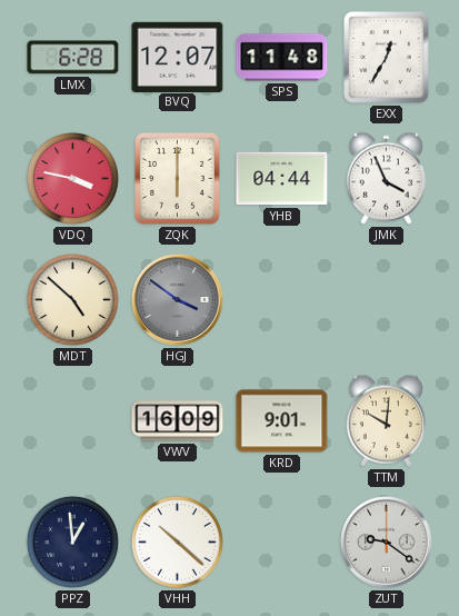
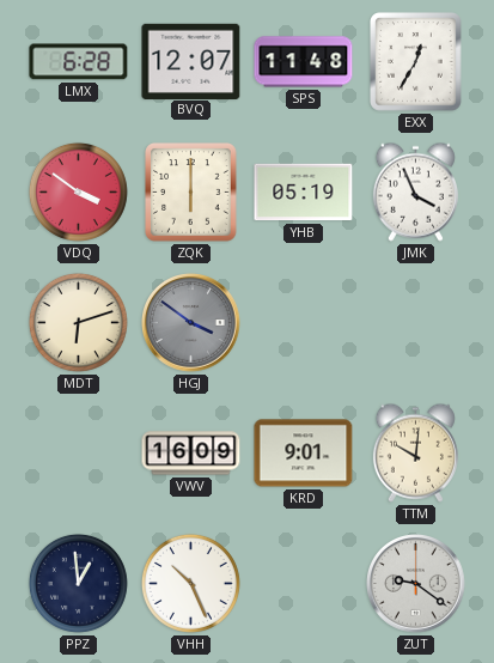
VDQ: 3:47 -> 3:51
YHB: 04:44 -> 05:19
MDT: 4:52 -> 6:12
VHH: 10:22 -> 10:26
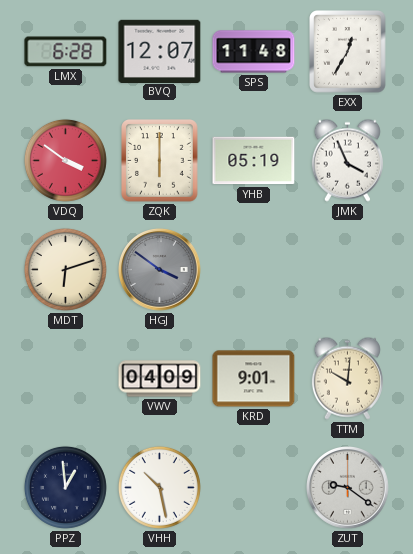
VWV: 16:09 -> 04:09
VHH: 10:26 -> 10:28
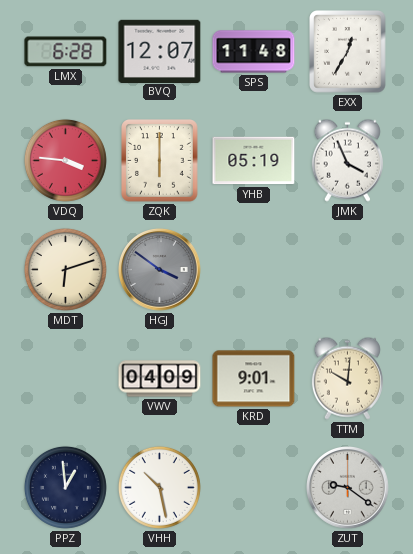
VDQ: 3:51 -> 3:46
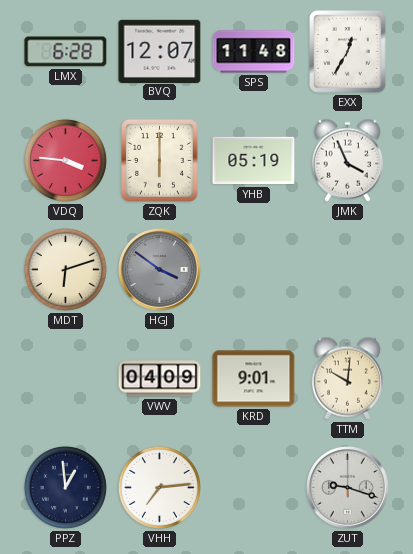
VHH: 10:28 -> 7:14
ZUT: 9:21 -> 9:18
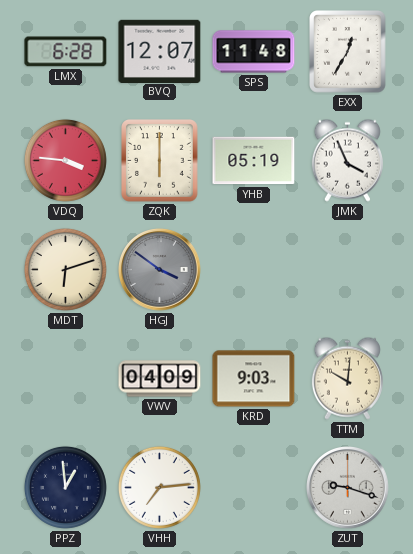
KRD: 9:01 -> 9:03
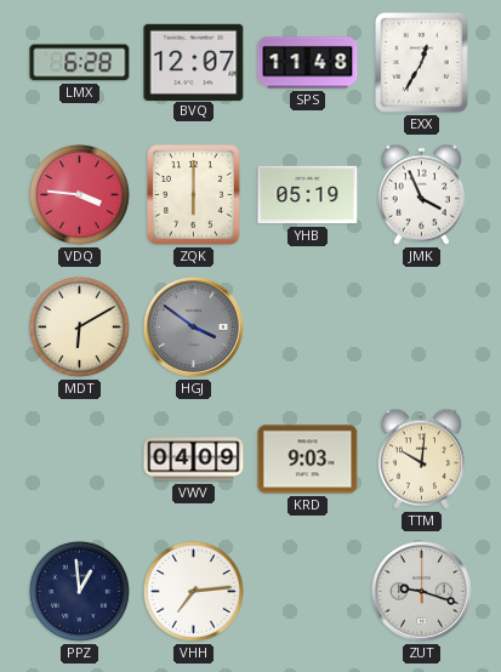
MDT: 6:12 -> 6:10
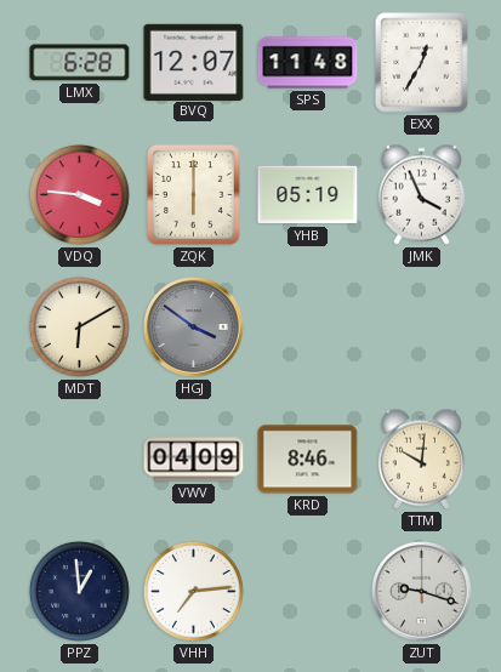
KRD: 9:03 -> 8:46
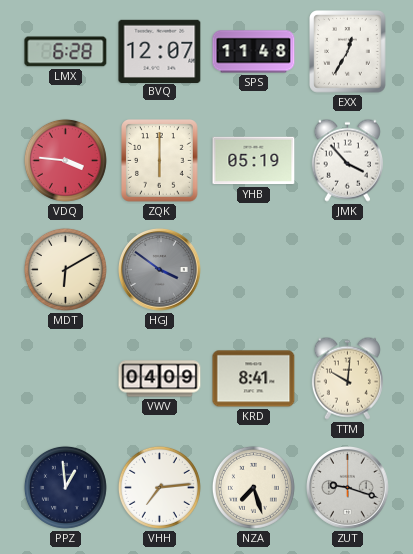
JMK: 3:56 -> 3:53
KRD: 8:46 -> 8:41
NZA: none -> 7:27
